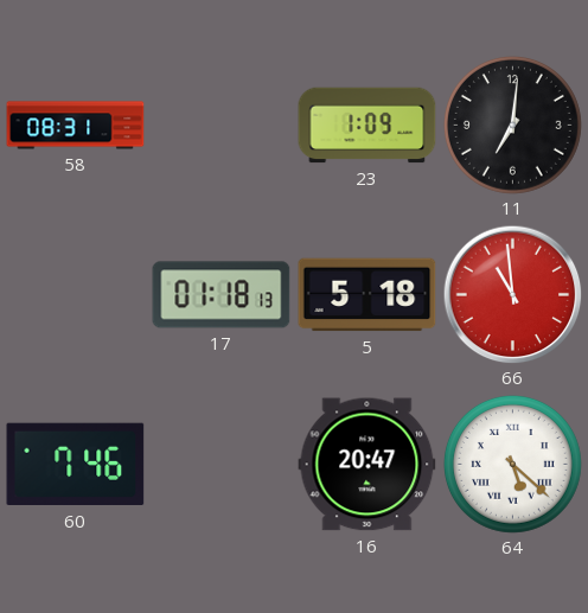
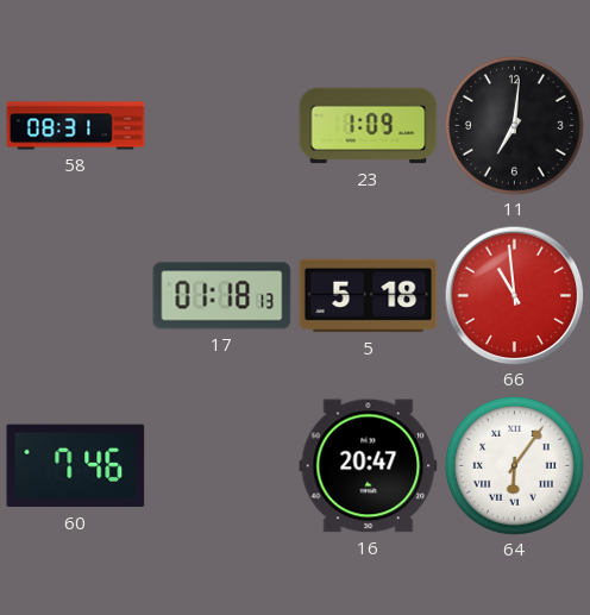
64: 5:22 -> 6:06
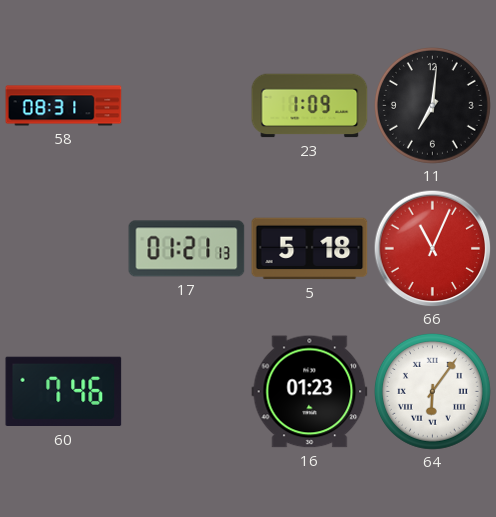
17: 01:18 -> 01:21
66: 10:59 -> 11:04
16: 20:47 -> 01:23
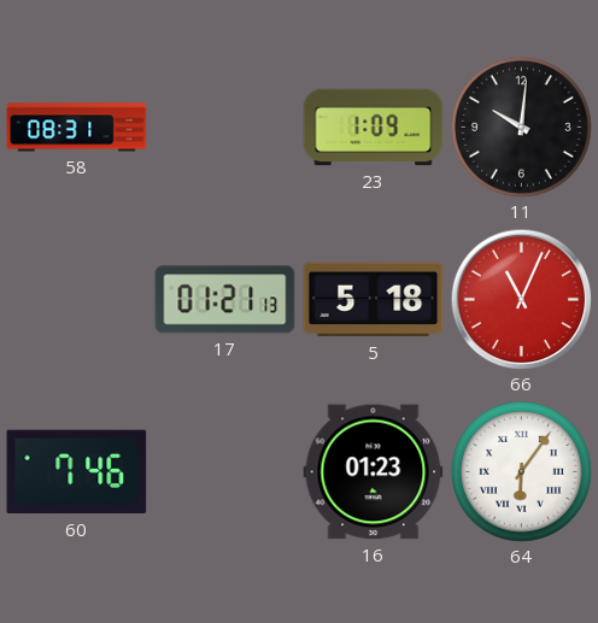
11: 7:01 -> 10:01
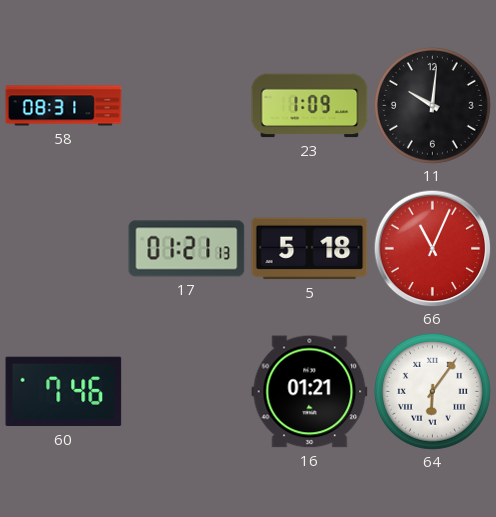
16: 01:23 -> 01:21
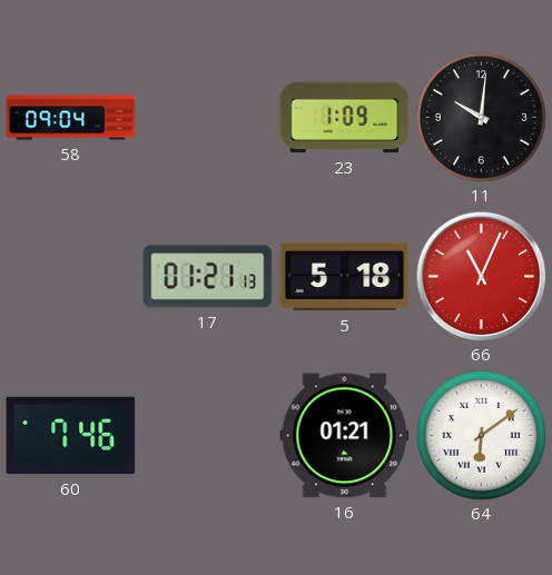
58: 08:31 -> 09:04
64: 6:06 -> 6:09
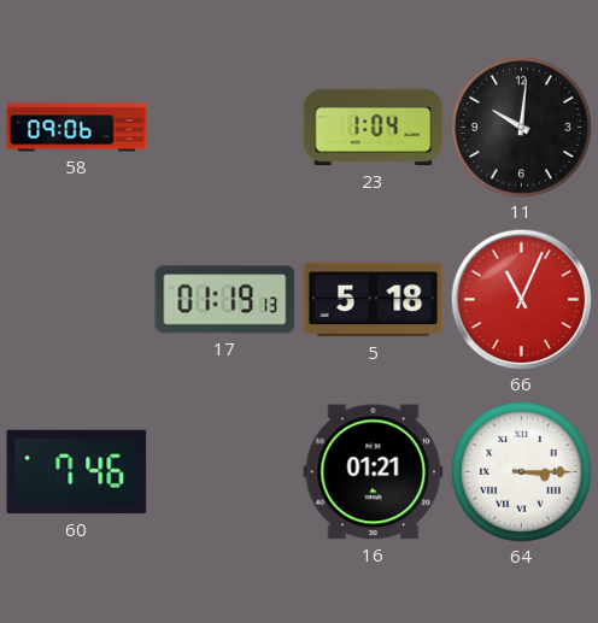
58: 09:04 -> 09:06
23: 1:09 -> 1:04
17: 01:21 -> 01:19
64: 6:09 -> 3:15
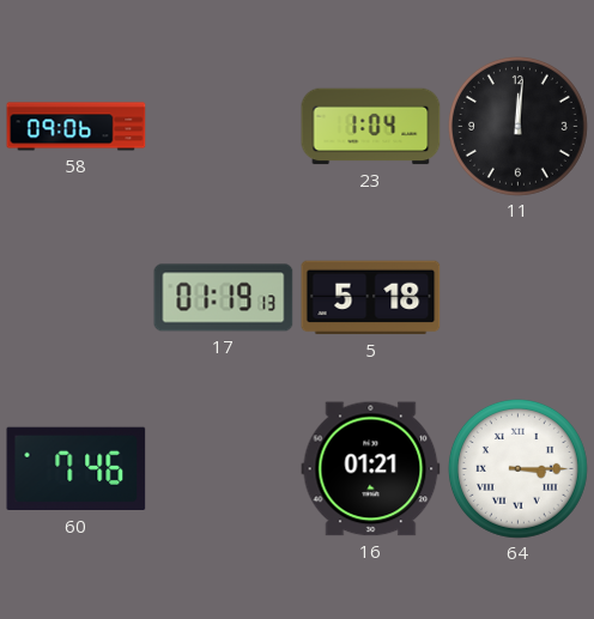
11: 10:01 -> 12:01
66: 11:04 -> none
